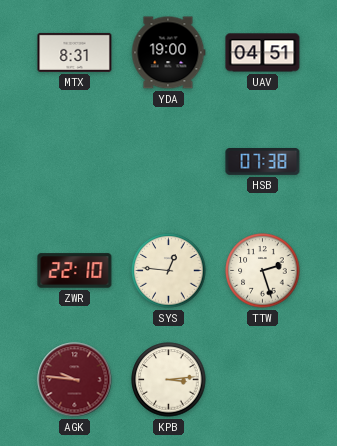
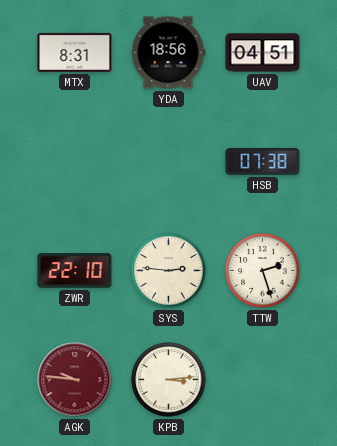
YDA: 19:00 -> 18:56
SYS: 12:46 -> 2:46
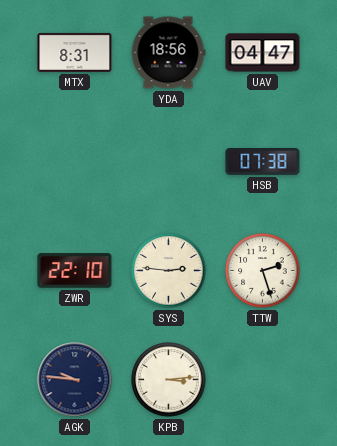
UAV: 04:51 -> 04:47
AGK dial: burgundy -> navy
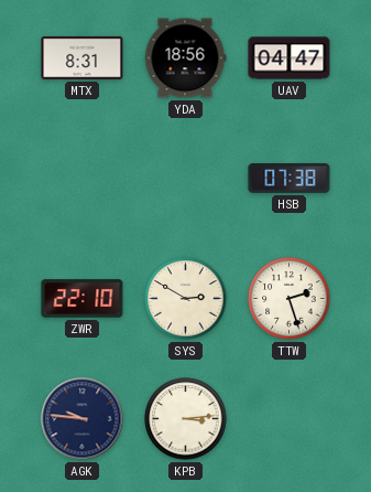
SYS: 2:46 -> 2:50
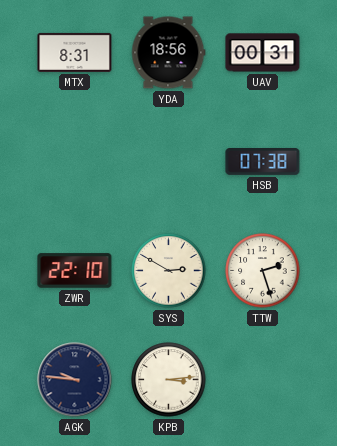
UAV: 04:47 -> 00:31
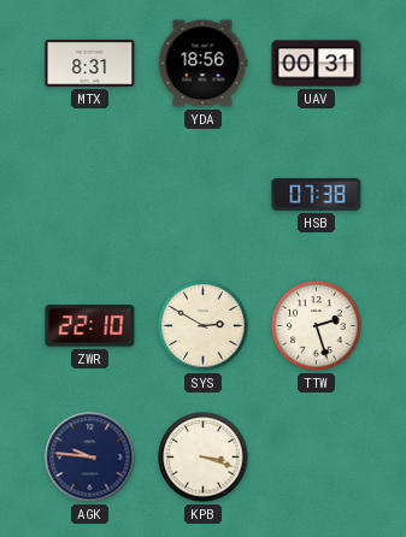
KPB: 3:14 -> 3:18
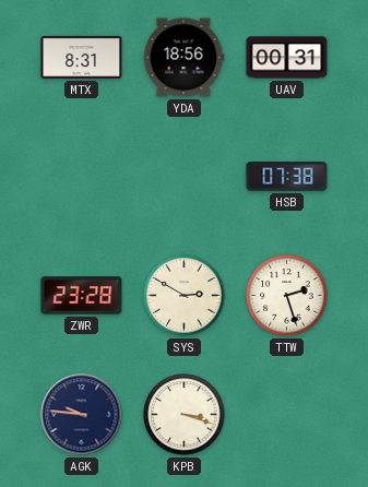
ZWR: 22:10 -> 23:28
